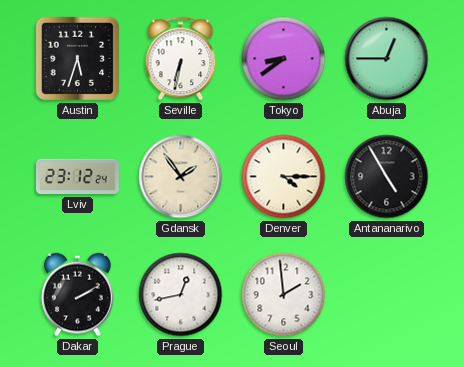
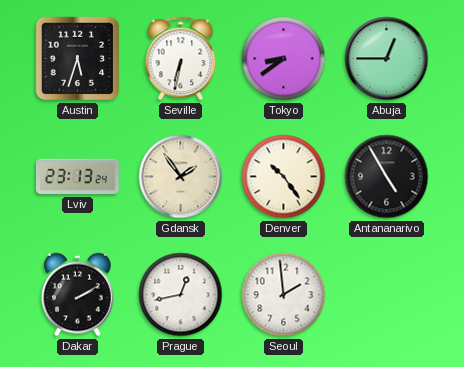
Lviv: 23:12 -> 23:13
Denver: 4:15 -> 10:24
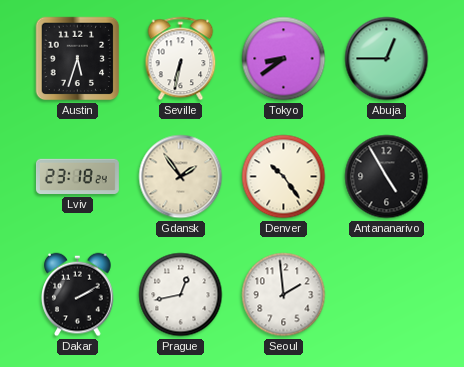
Lviv: 23:13 -> 23:18
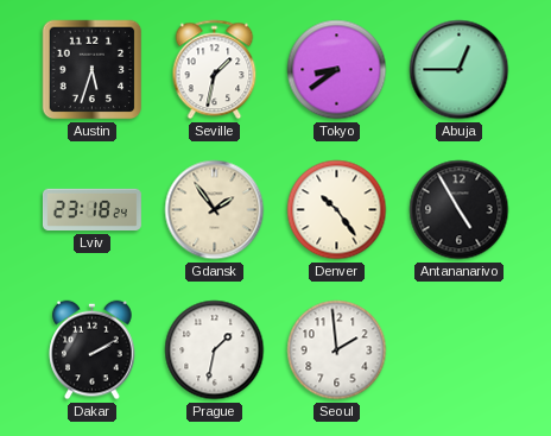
Seville: 6:32 -> 1:32
Prague: 12:43 -> 1:32
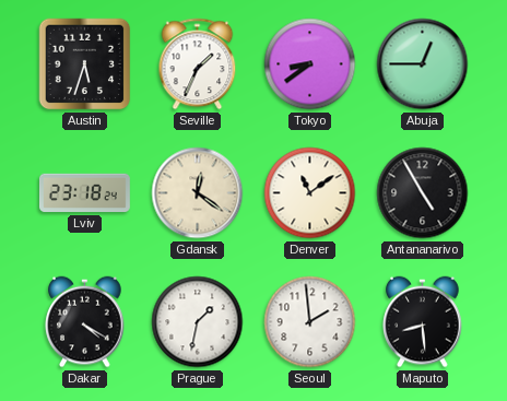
Seville: 1:32 -> 1:34
Gdansk: 1:54 -> 12:21
Denver: 10:24 -> 11:09
Dakar: 2:10 -> 4:20
Maputo: none -> 8:29
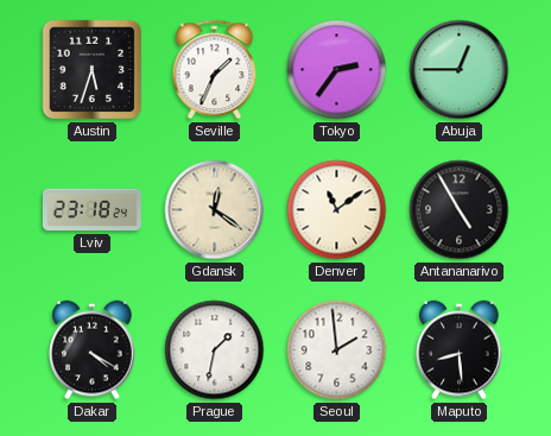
Tokyo: 8:39 -> 2:36
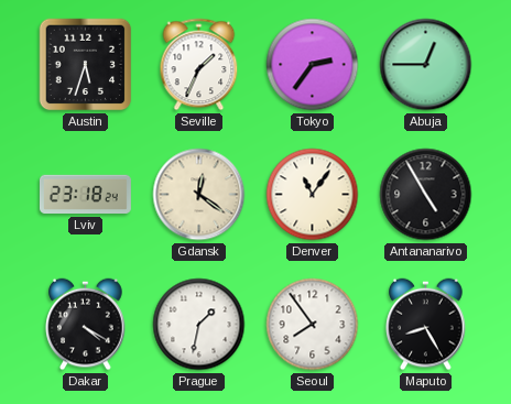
Denver: 11:09 -> 11:06
Seoul: 1:59 -> 7:54
Maputo: 8:29 -> 8:25
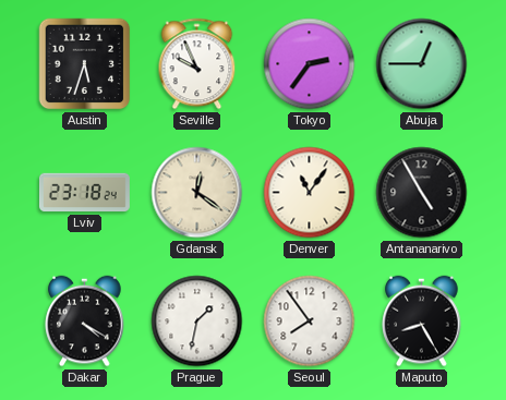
Seville: 1:34 -> 9:56
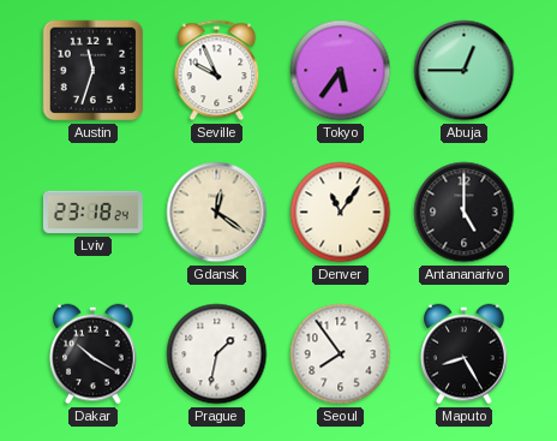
Austin: 5:33 -> 11:33
Tokyo: 2:36 -> 5:36
Antananarivo: 4:55 -> 5:00
Dakar: 4:20 -> 10:20
